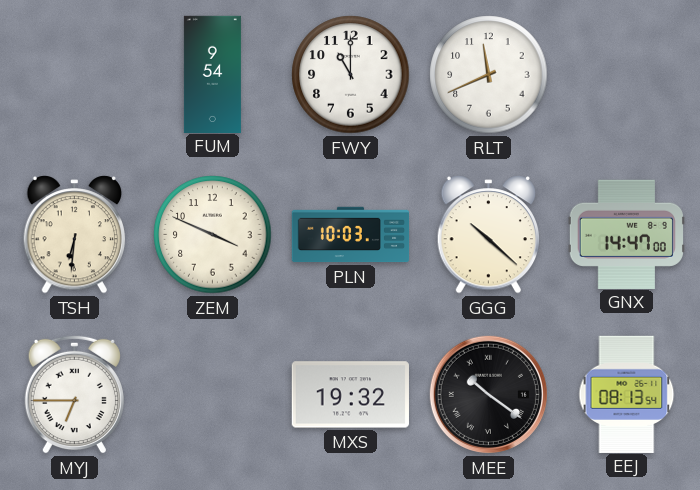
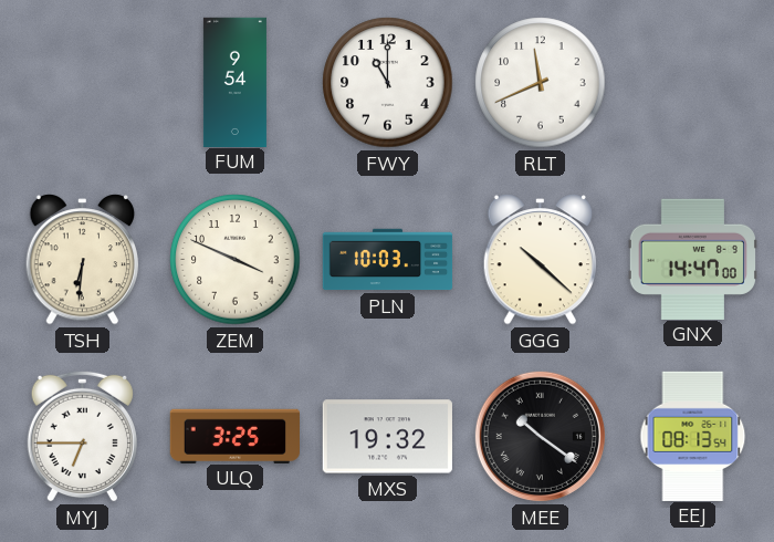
ULQ: none -> 3:25
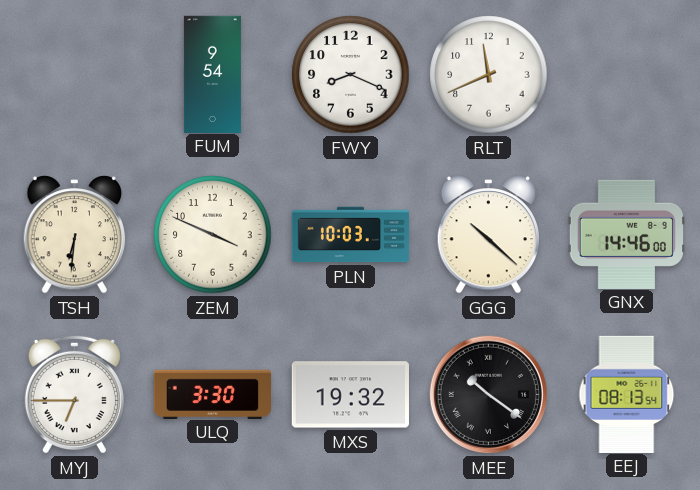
FWY: 11:00 -> 8:19
GNX: 14:47 -> 14:46
ULQ: 3:25 -> 3:30
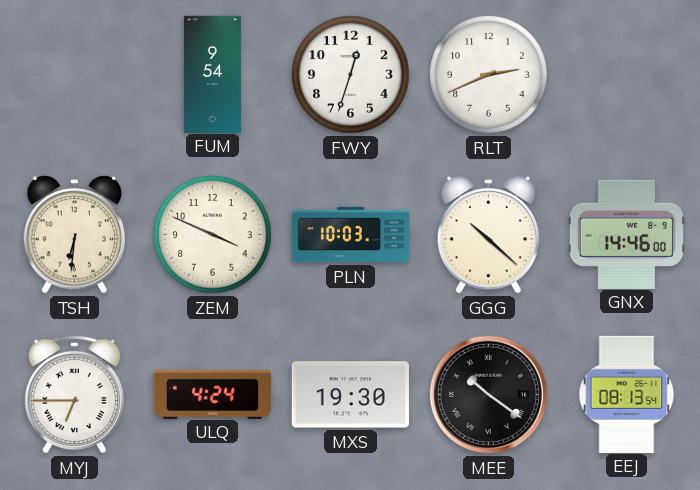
FWY: 8:19 -> 12:33
RLT: 11:41 -> 2:41
ULQ: 3:30 -> 4:24
MXS: 19:32 -> 19:30
